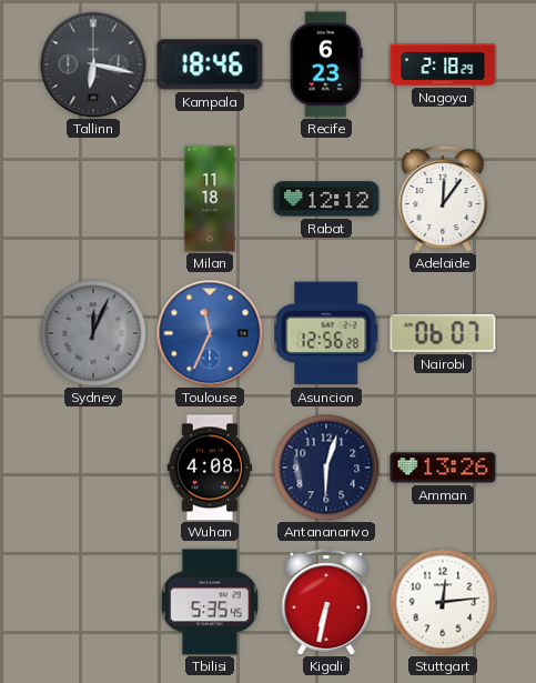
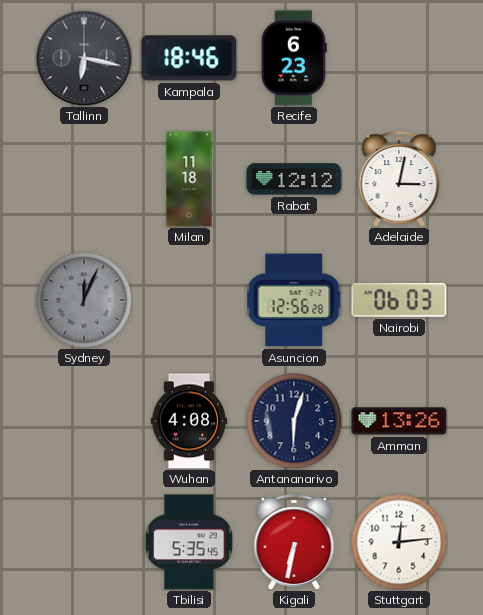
Nagoya: 2:18 -> none
Adelaide: 12:06 -> 3:02
Toulouse: 11:34 -> none
Nairobi: 06:07 -> 06:03
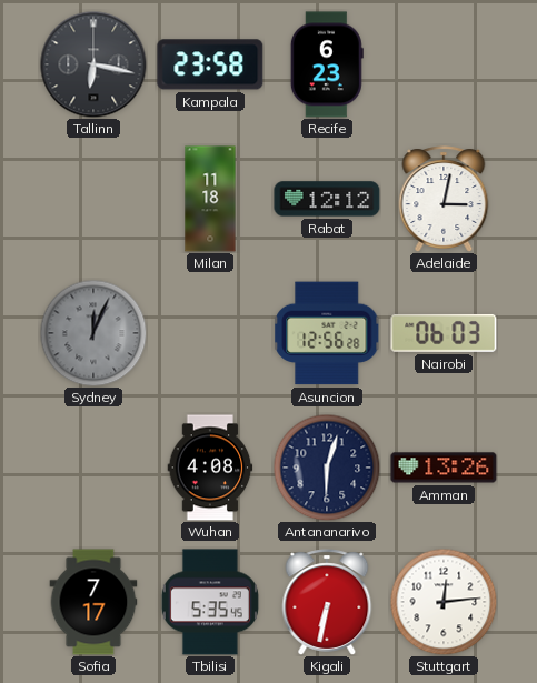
Kampala: 18:46 -> 23:58
Sofia: none -> 7:17
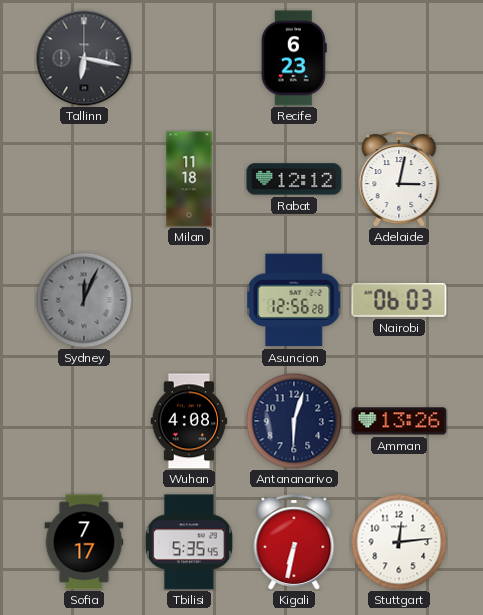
Kampala: 23:58 -> none
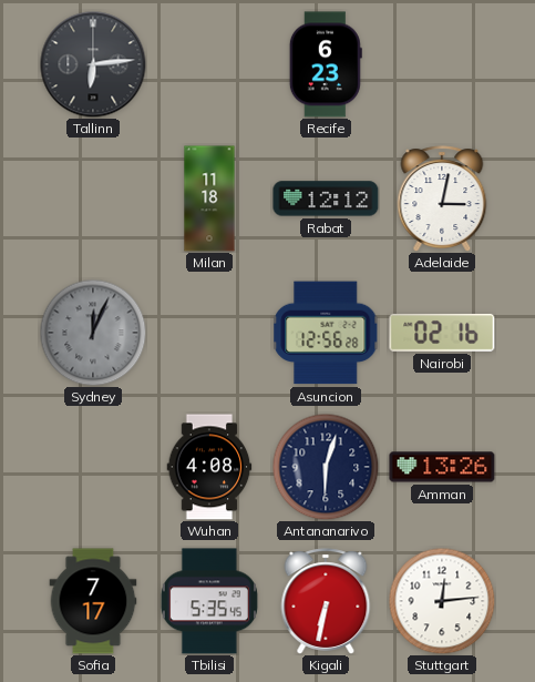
Tallinn: 6:17 -> 6:14
Nairobi: 06:03 -> 02:16
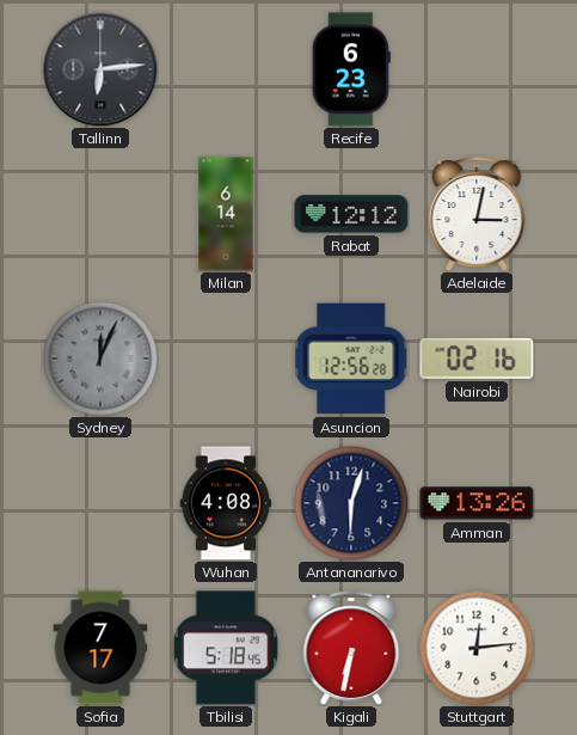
Milan: 11:18 -> 6:14
Tbilisi: 5:35 -> 5:18
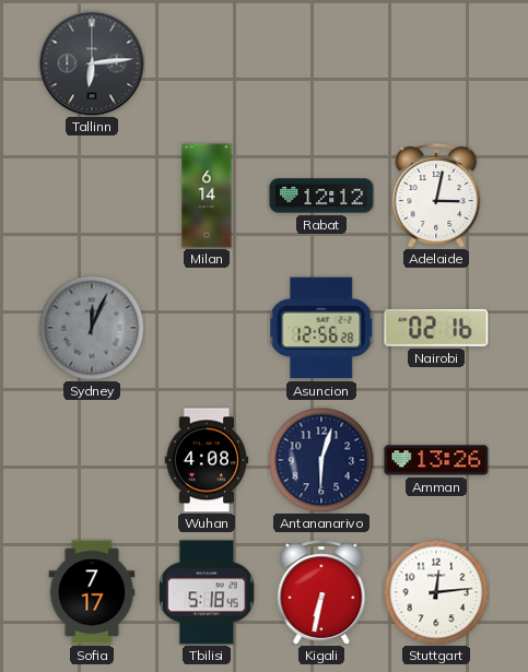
Recife: 6:23 -> none
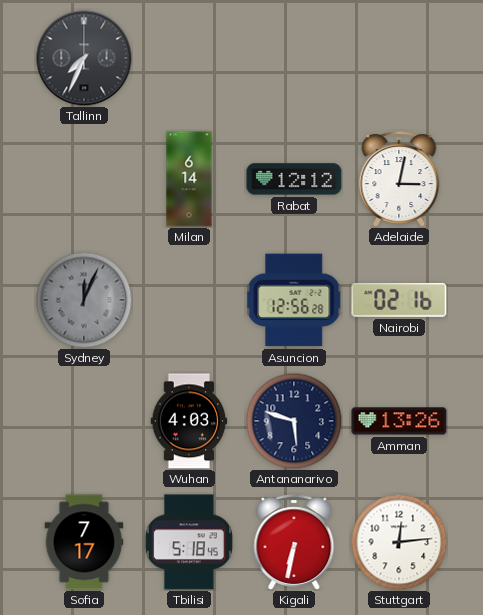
Tallinn: 6:14 -> 7:34
Wuhan: 4:08 -> 4:03
Antananarivo: 6:03 -> 5:48
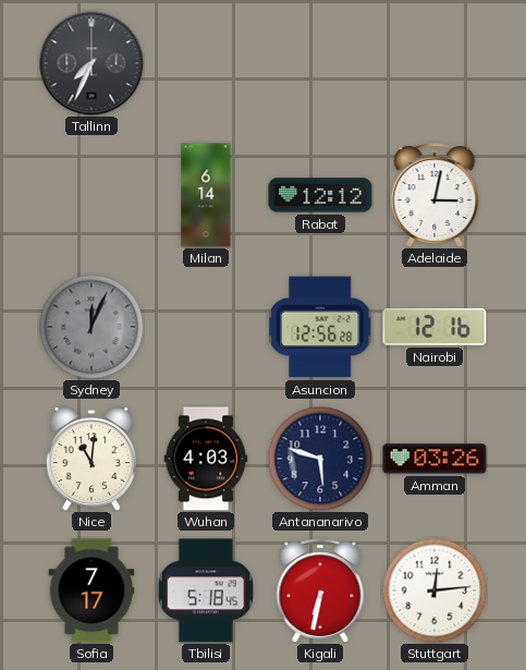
Nairobi: 02:16 -> 12:16
Nice: none -> 11:01
Amman: 13:26 -> 03:26
